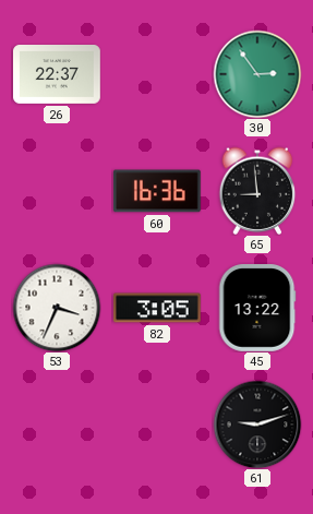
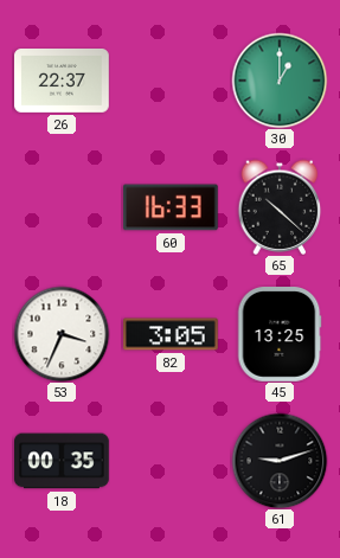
30: 2:54 -> 1:00
60: 16:36 -> 16:33
65: 8:59 -> 10:22
45: 13:22 -> 13:25
18: none -> 00:35
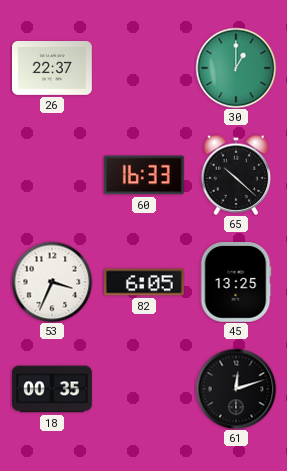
82: 3:05 -> 6:05
61: 9:12 -> 12:12
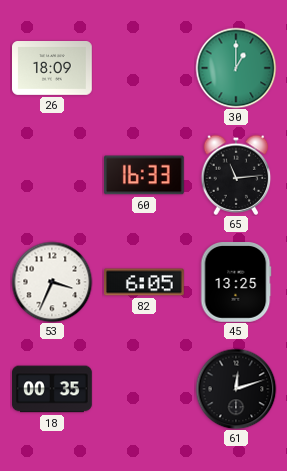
26: 22:37 -> 18:09
65: 10:22 -> 11:14
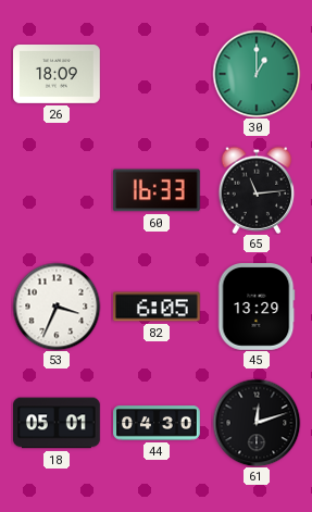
45: 13:25 -> 13:29
18: 00:35 -> 05:01
44: none -> 04:30
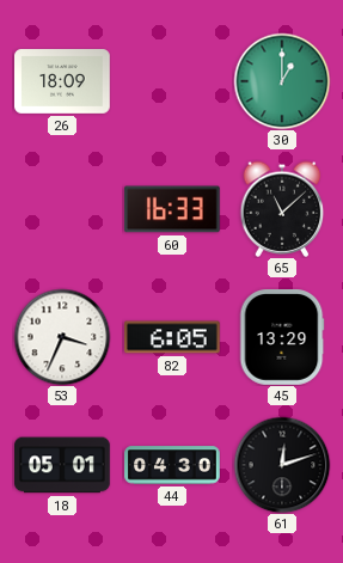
65: 11:14 -> 11:08
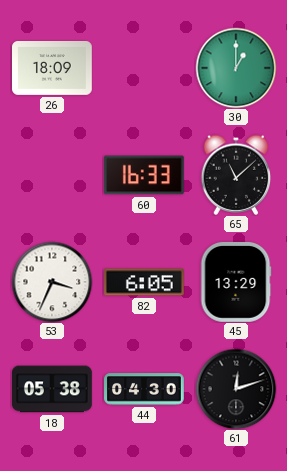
18: 05:01 -> 05:38
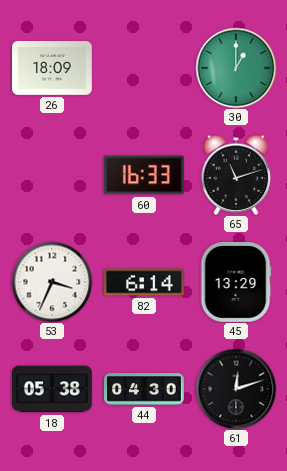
65: 11:08 -> 11:12
82: 6:05 -> 6:14
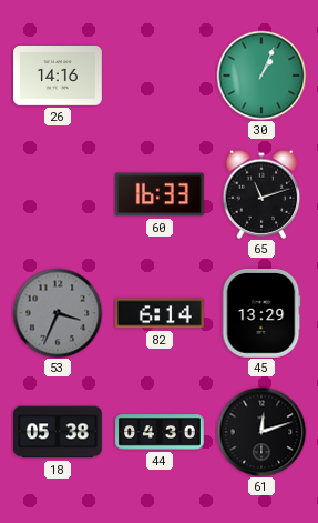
26: 18:09 -> 14:16
30: 1:00 -> 1:04
53 dial: white -> grey
